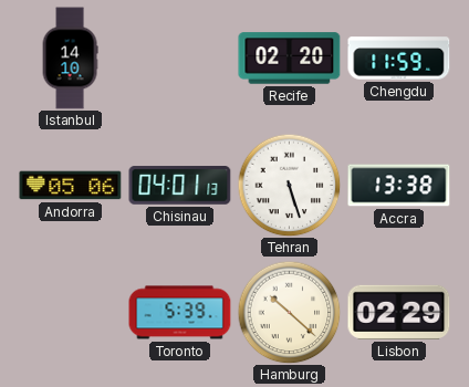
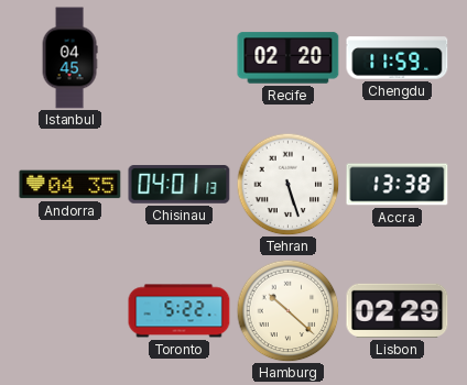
Istanbul: 14:10 -> 04:45
Andorra: 05:06 -> 04:35
Toronto: 5:39 -> 5:22
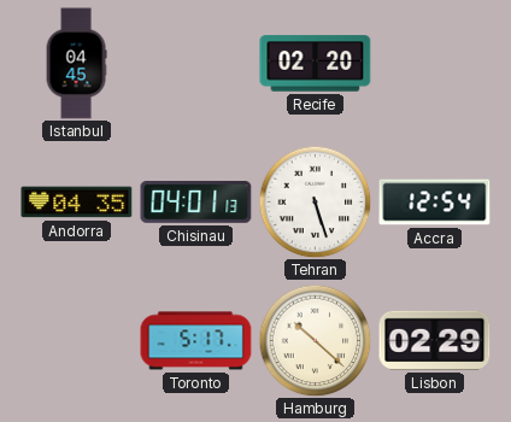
Chengdu: 11:59 -> none
Accra: 13:38 -> 12:54
Toronto: 5:22 -> 5:17
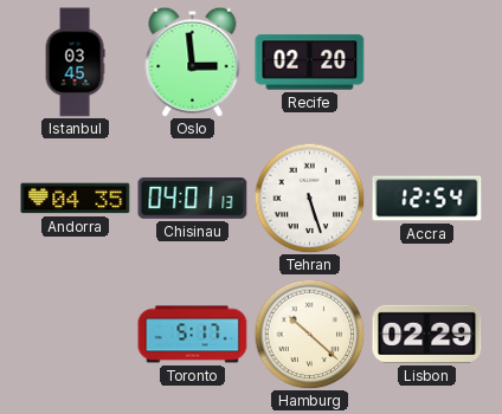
Istanbul: 04:45 -> 03:45
Oslo: none -> 2:59
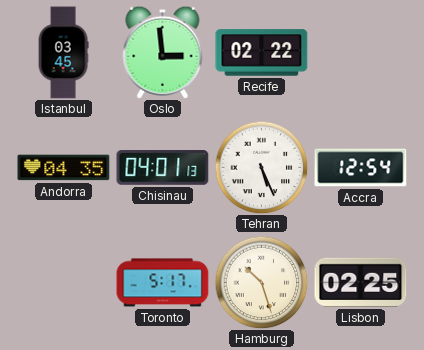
Recife: 02:20 -> 02:22
Tehran: 5:27 -> 5:26
Hamburg: 10:22 -> 10:27
Lisbon: 02:29 -> 02:25
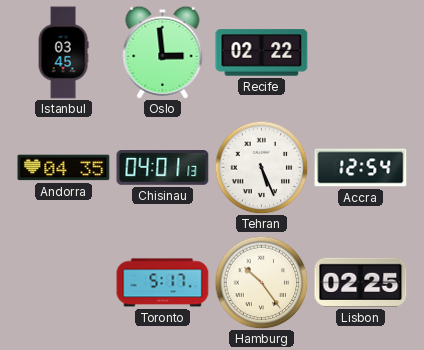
Hamburg: 10:27 -> 10:24
